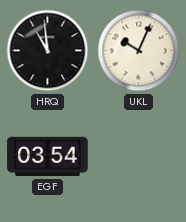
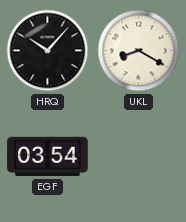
HRQ: 10:59 -> 10:07
UKL: 10:04 -> 8:20
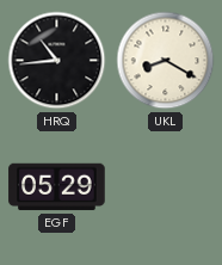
HRQ: 10:07 -> 10:44
EGF: 03:54 -> 05:29
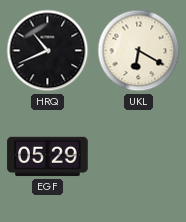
HRQ: 10:44 -> 10:41
UKL: 8:20 -> 6:20
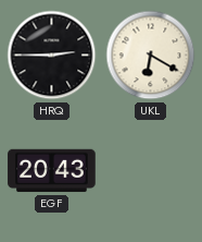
HRQ: 10:41 -> 2:45
EGF: 05:29 -> 20:43
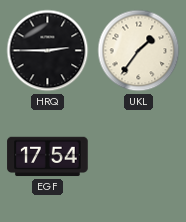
UKL: 6:20 -> 1:36
EGF: 20:43 -> 17:54
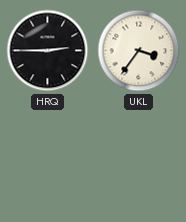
UKL: 1:36 -> 3:36
EGF: 17:54 -> none
